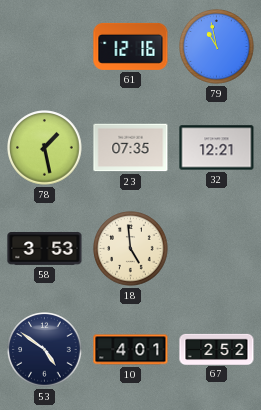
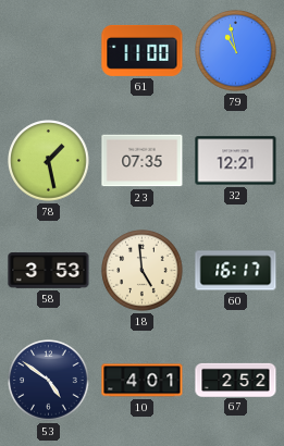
61: 12:16 -> 11:00
60: none -> 16:17
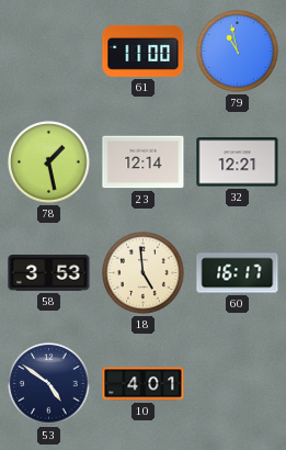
23: 07:35 -> 12:14
67: 2:52 -> none
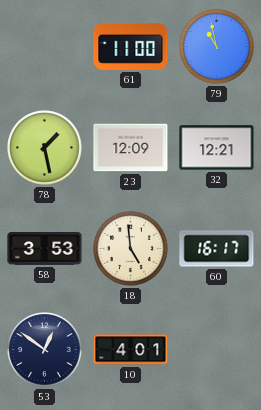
23: 12:14 -> 12:09
53: 4:51 -> 12:51
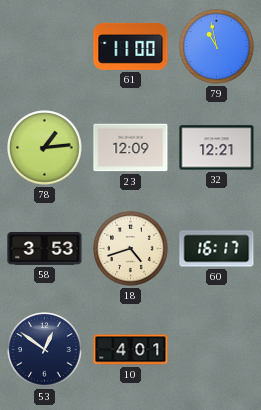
78: 1:28 -> 1:14
18: 4:59 -> 4:42
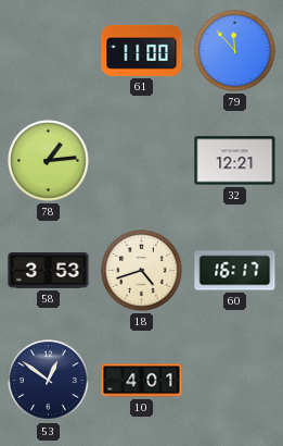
79: 10:58 -> 11:53
23: 12:09 -> none
